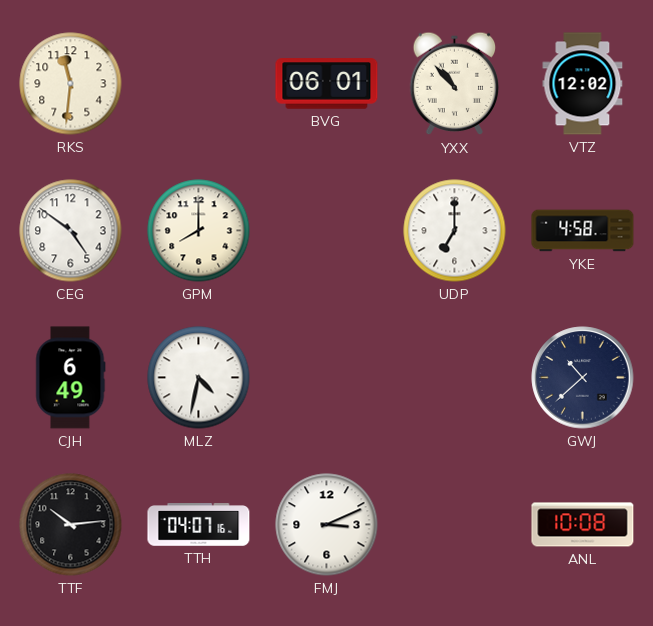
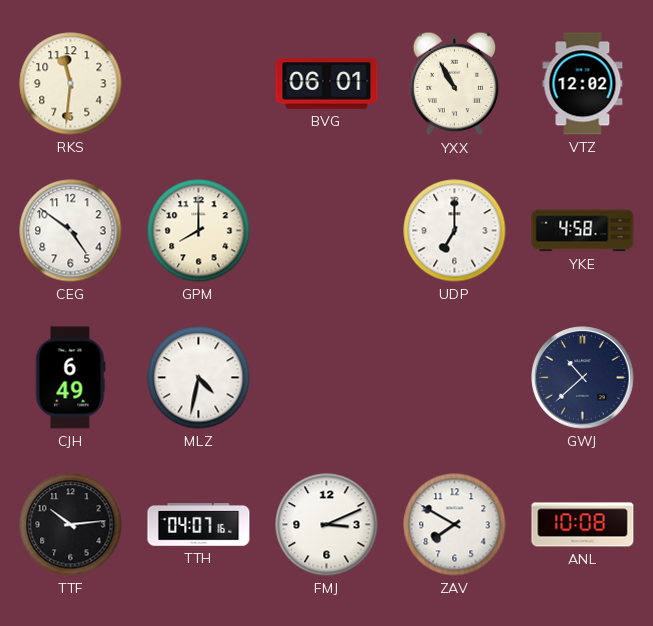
YXX: 10:53 -> 10:55
ZAV: none -> 7:50
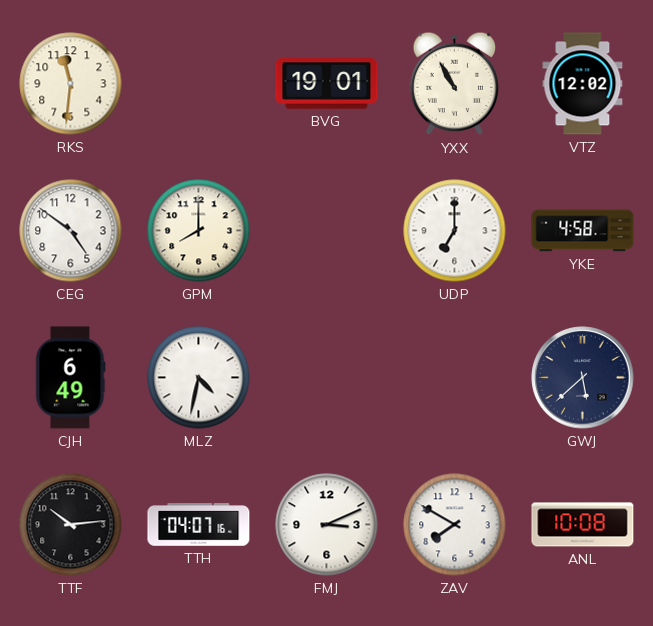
BVG: 06:01 -> 19:01
GWJ: 10:38 -> 5:38
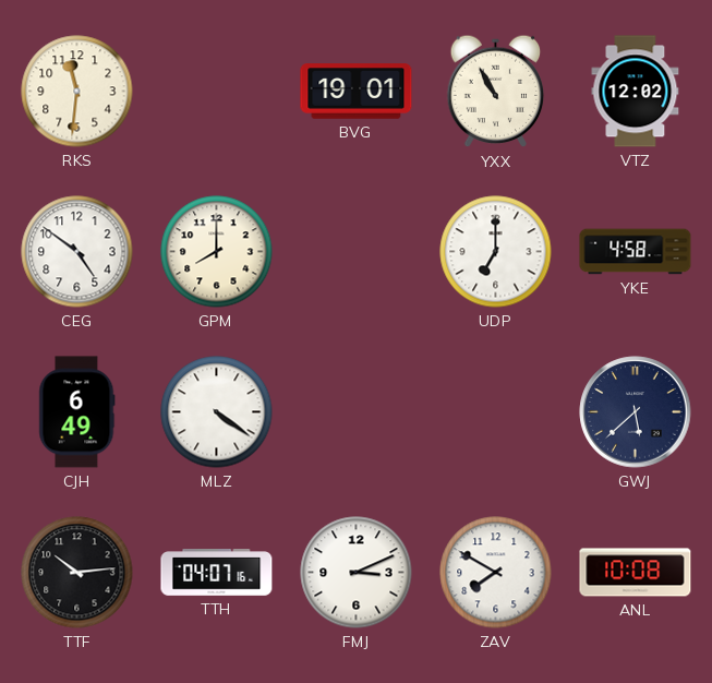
MLZ: 4:32 -> 4:21
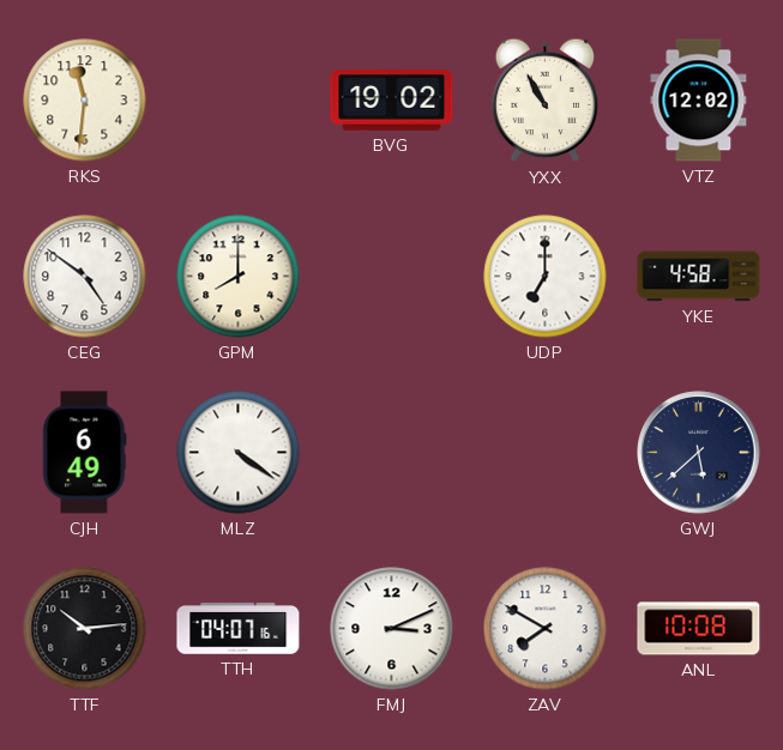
BVG: 19:01 -> 19:02
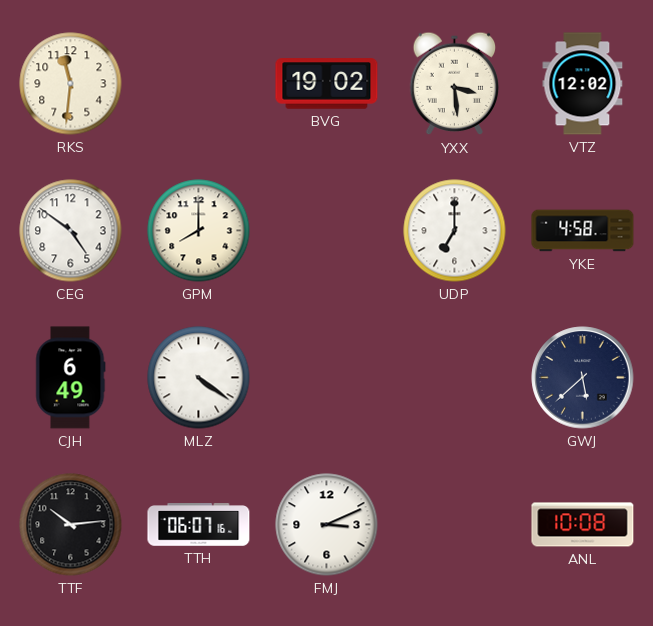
YXX: 10:55 -> 3:29
TTH: 04:07 -> 06:07
ZAV: 7:50 -> none
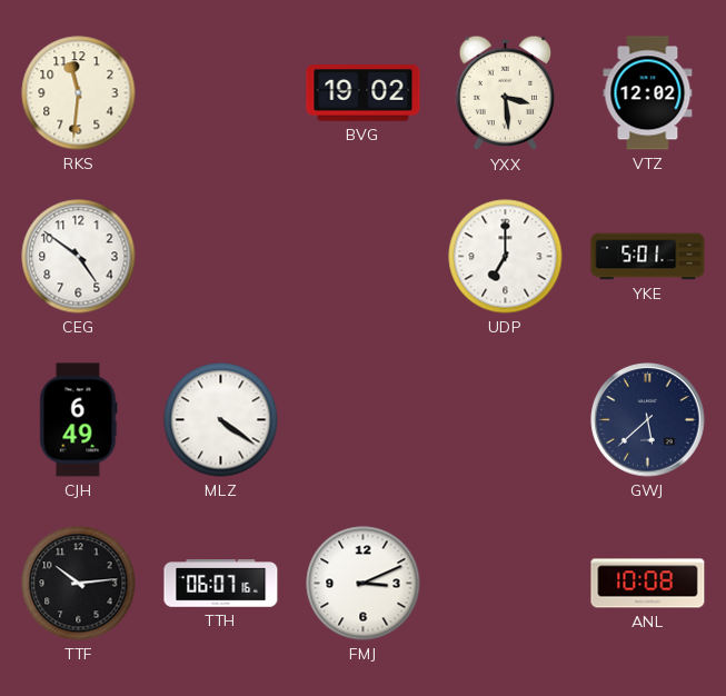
GPM: 8:00 -> none
YKE: 4:58 -> 5:01
